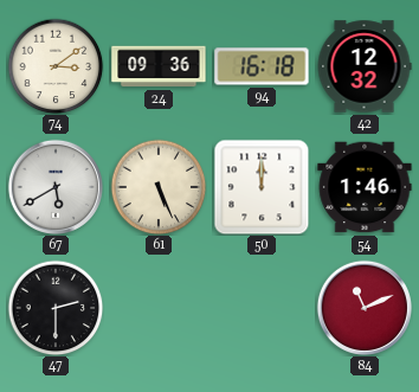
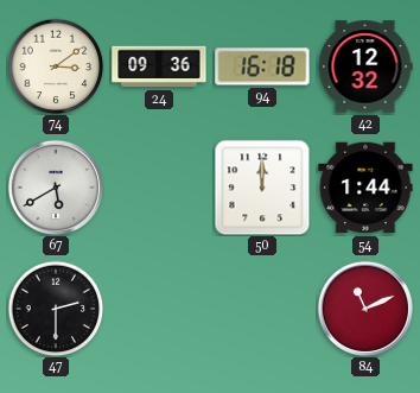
61: 5:26 -> none
54: 1:46 -> 1:44
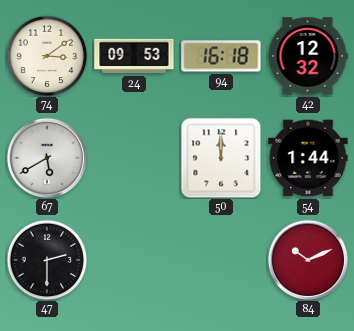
24: 09:36 -> 09:53
84: 11:11 -> 10:11
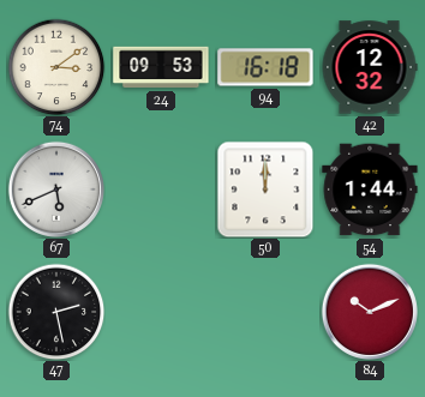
67: 5:40 -> 5:41
47: 2:30 -> 2:28
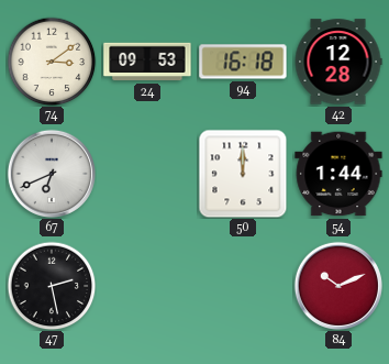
42: 12:32 -> 12:28
67: 5:41 -> 6:41
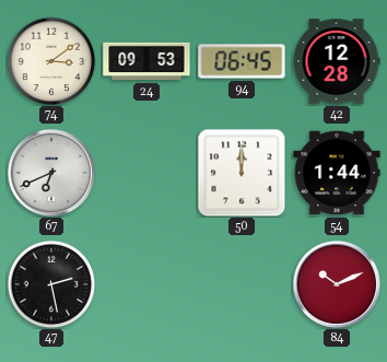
94: 16:18 -> 06:45
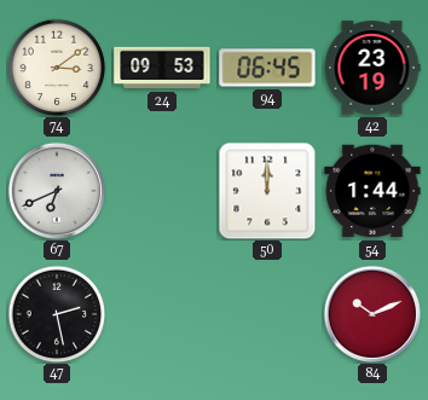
42: 12:28 -> 23:19
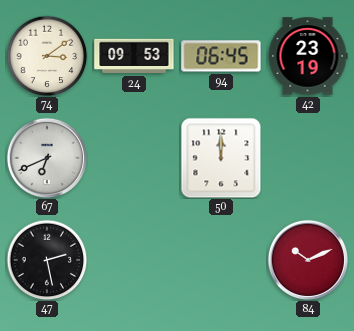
54: 1:44 -> none
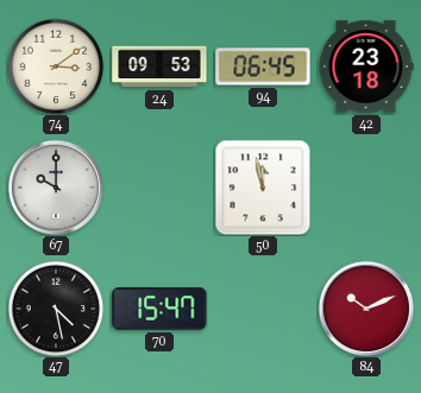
42: 23:19 -> 23:18
67: 6:41 -> 10:00
50: 12:00 -> 11:58
47: 2:28 -> 4:28
70: none -> 15:47
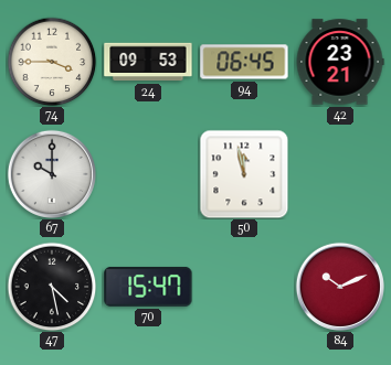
74: 3:09 -> 3:45
42: 23:18 -> 23:21
